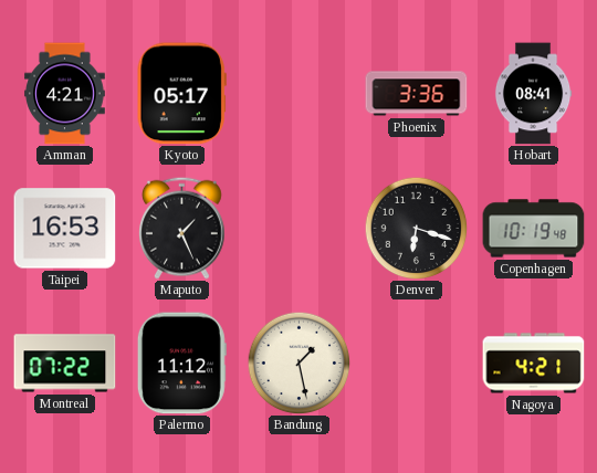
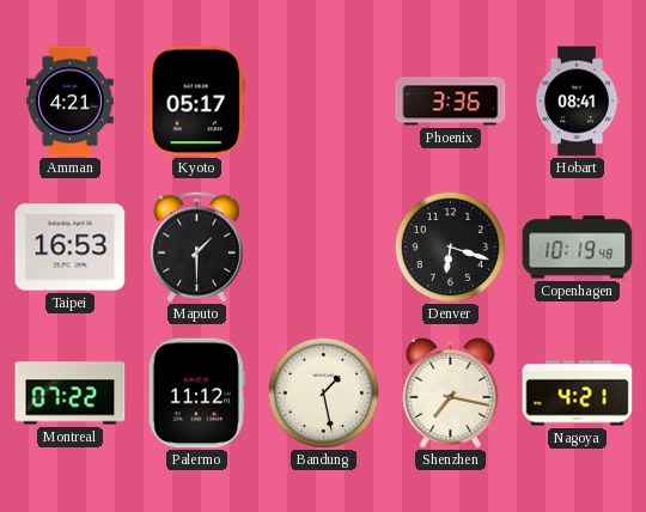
Maputo: 1:26 -> 1:30
Shenzhen: none -> 7:17
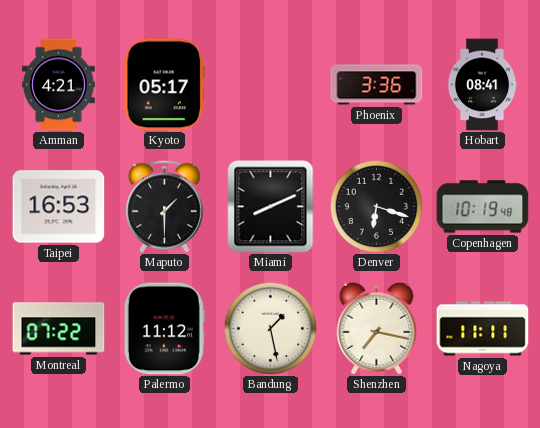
Miami: none -> 8:11
Nagoya: 4:21 -> 11:11
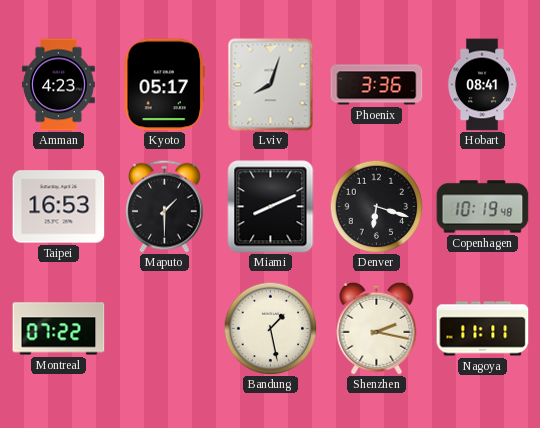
Amman: 4:21 -> 4:23
Lviv: none -> 8:03
Palermo: 11:12 -> none
Shenzhen: 7:17 -> 2:17
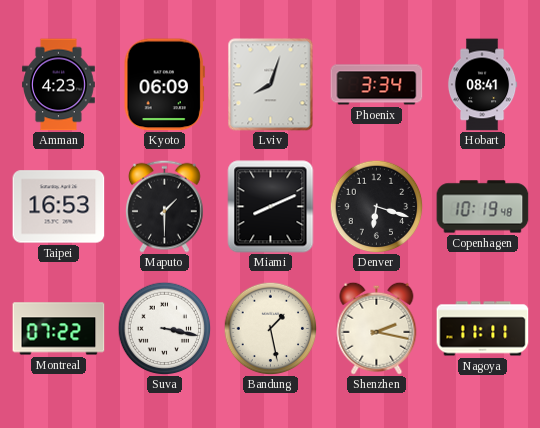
Kyoto: 05:17 -> 06:09
Phoenix: 3:36 -> 3:34
Suva: none -> 3:17
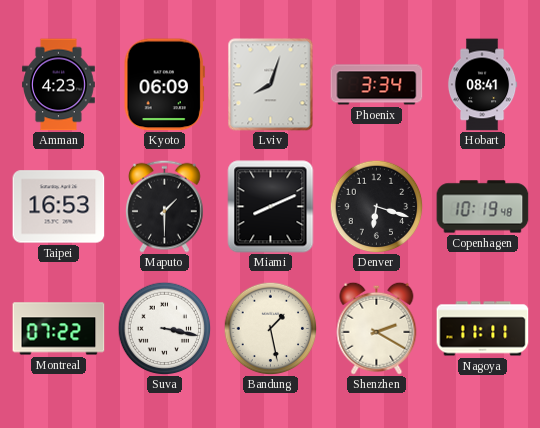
Shenzhen: 2:17 -> 2:20
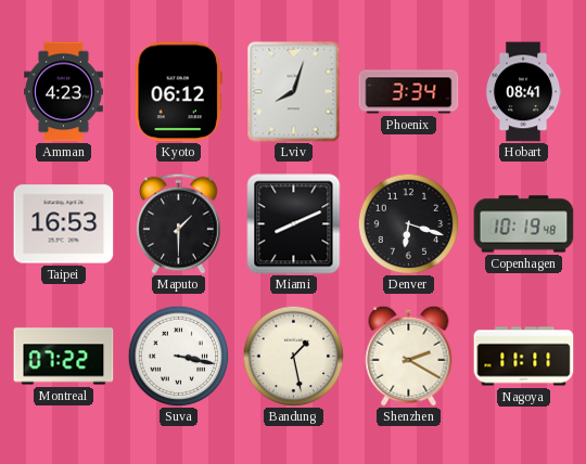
Kyoto: 06:09 -> 06:12
